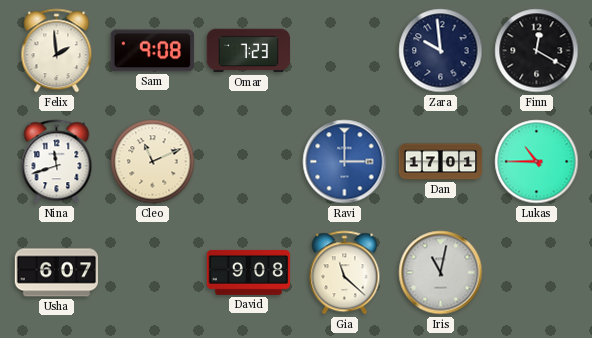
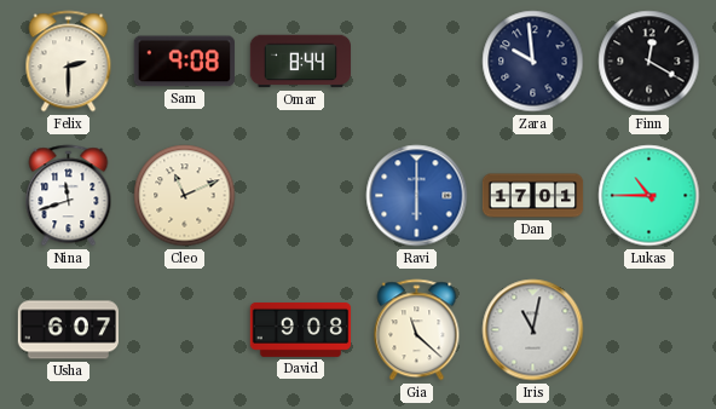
Felix: 1:59 -> 2:30
Omar: 7:23 -> 8:44
Ravi: 3:00 -> 6:00
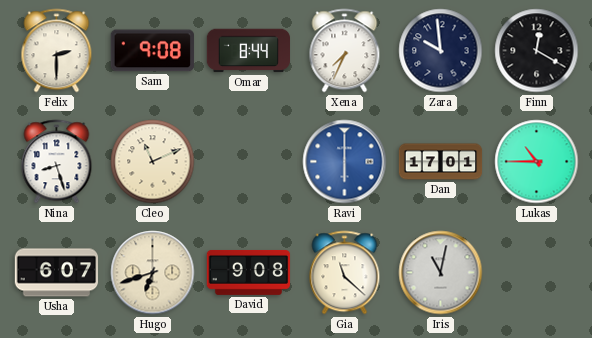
Xena: none -> 7:34
Nina: 11:42 -> 8:27
Hugo: none -> 6:42
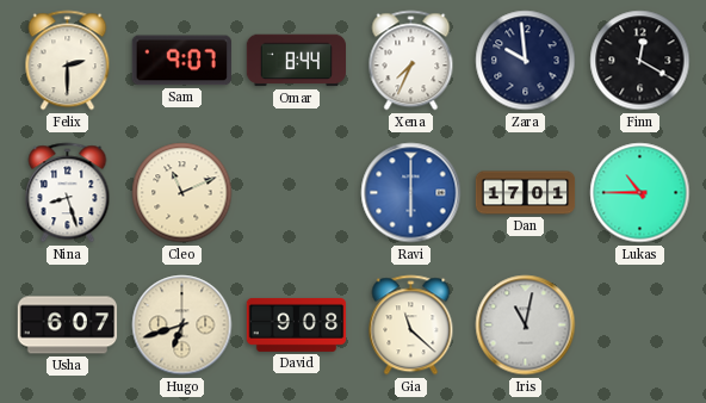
Sam: 9:08 -> 9:07
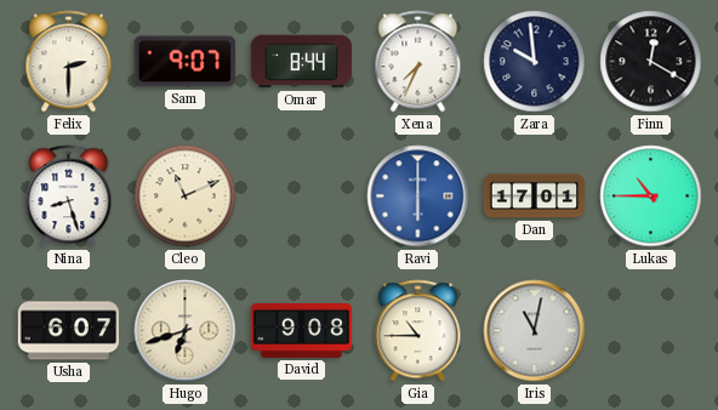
Gia: 11:22 -> 10:45
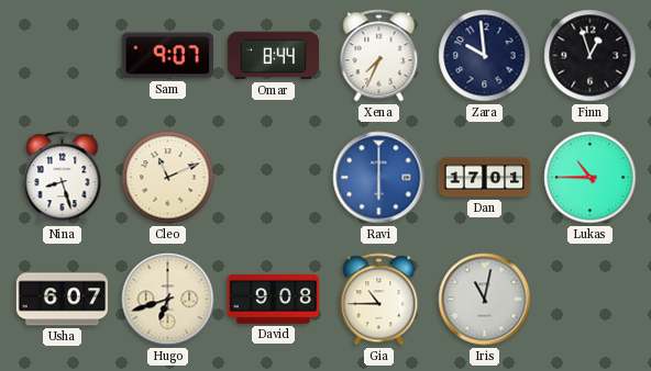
Felix: 2:30 -> none
Finn: 12:20 -> 12:57
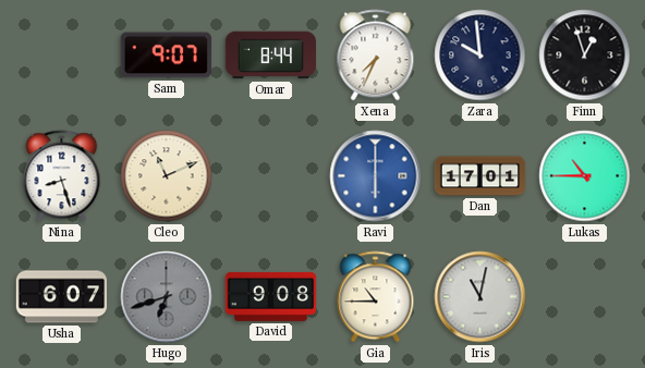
Hugo dial: cream -> grey
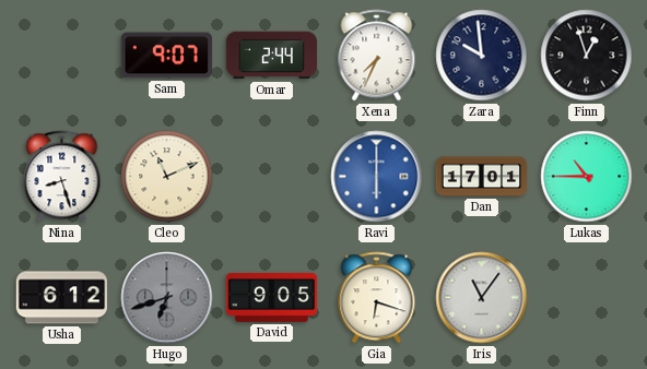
Omar: 8:44 -> 2:44
Usha: 6:07 -> 6:12
David: 9:08 -> 9:05
Gia: 10:45 -> 6:18
Iris: 11:02 -> 11:06
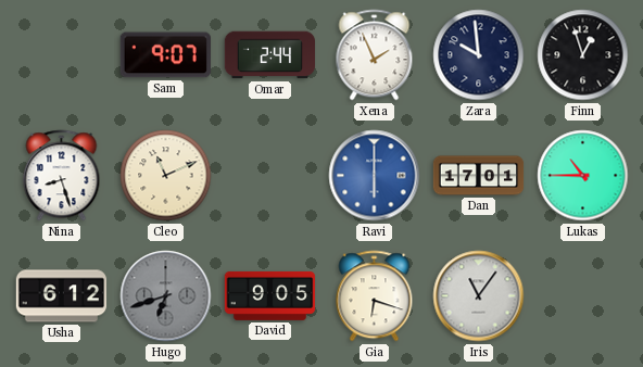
Xena: 7:34 -> 1:56
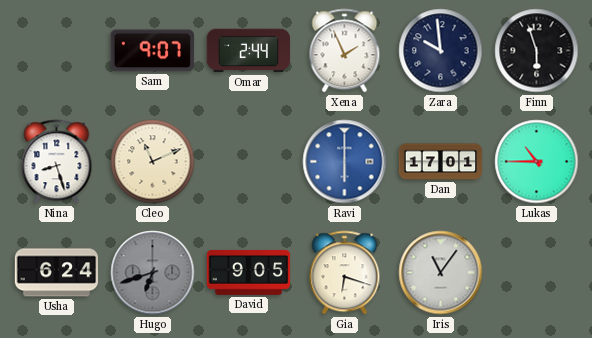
Finn: 12:57 -> 5:57
Usha: 6:12 -> 6:24
